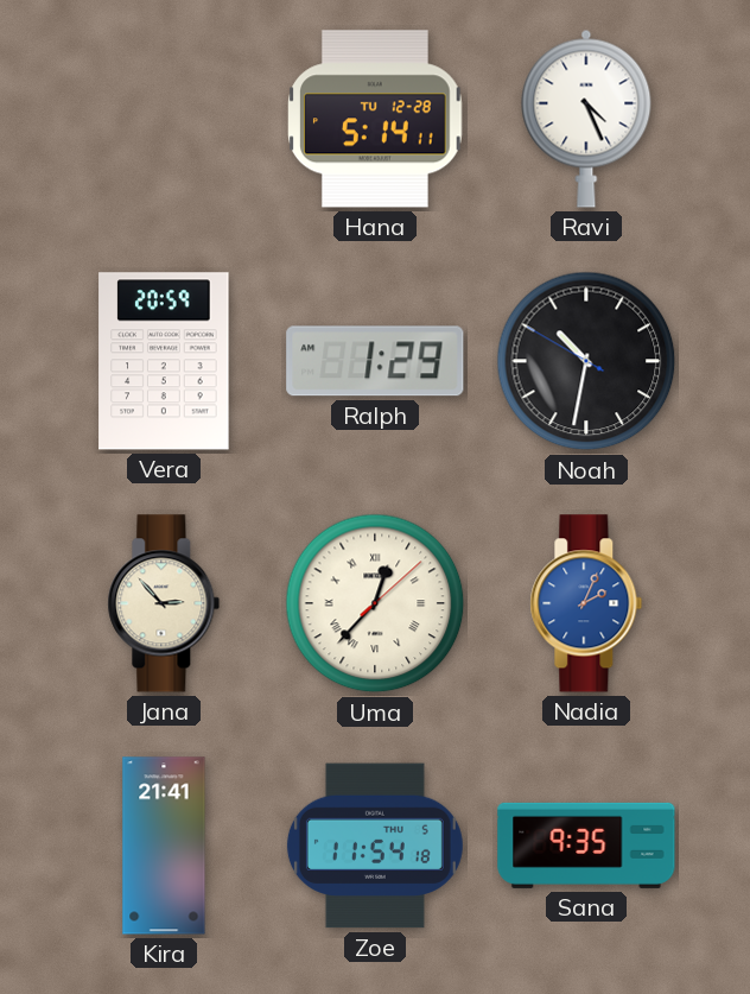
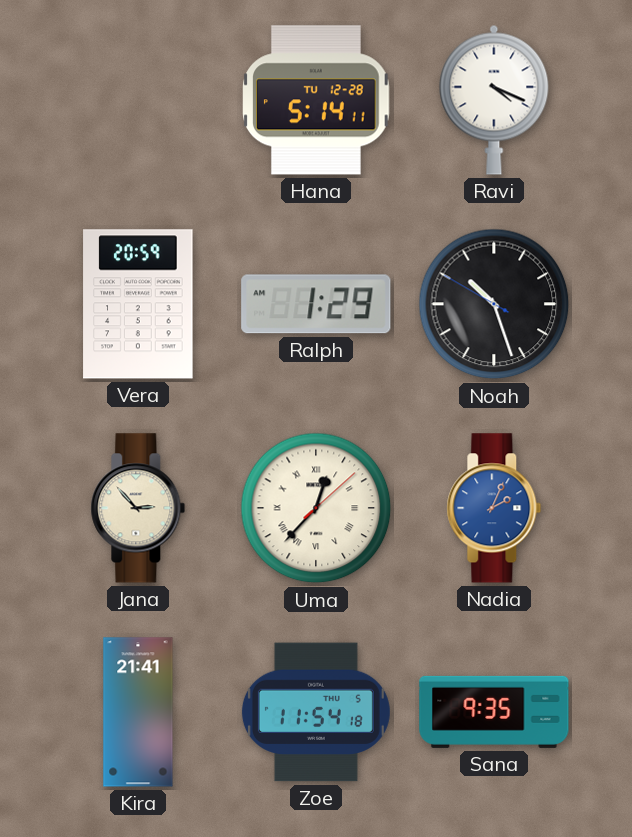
Ravi: 4:26 -> 4:19
Noah: 10:31 -> 10:26
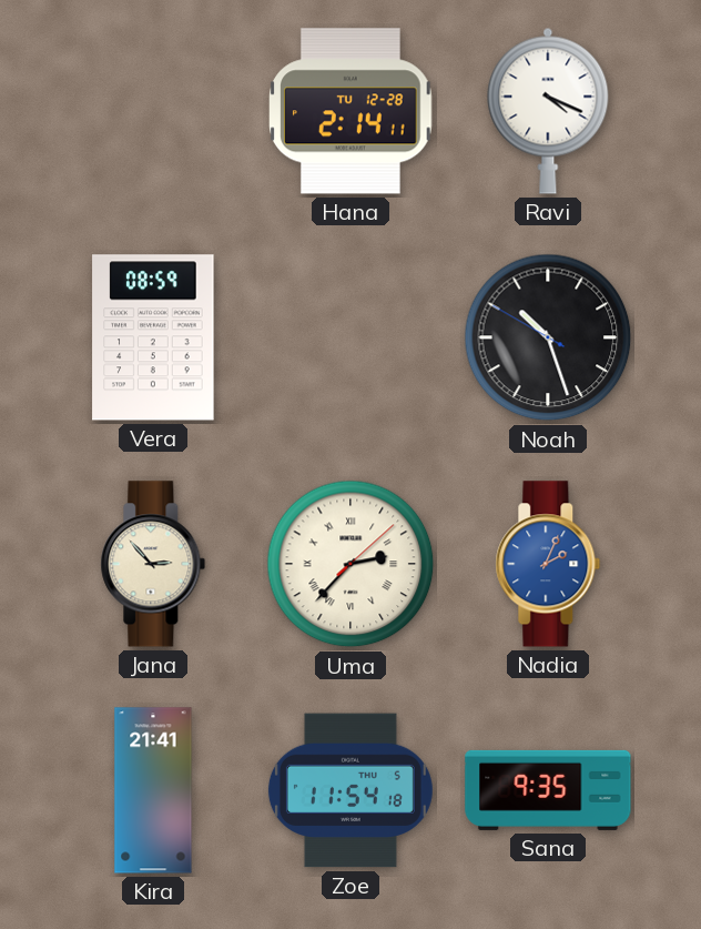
Hana: 5:14 -> 2:14
Vera: 20:59 -> 08:59
Ralph: 1:29 -> none
Uma: 12:37 -> 2:37
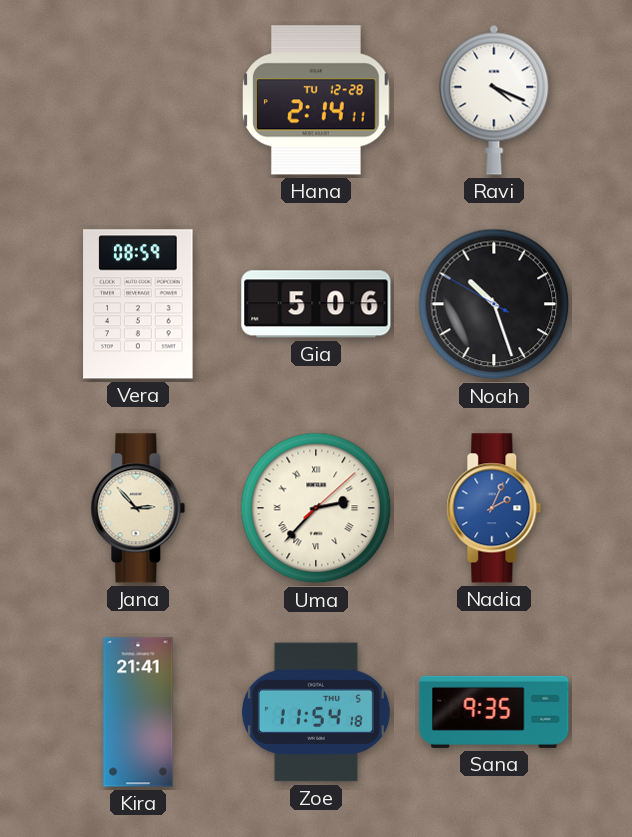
Gia: none -> 5:06
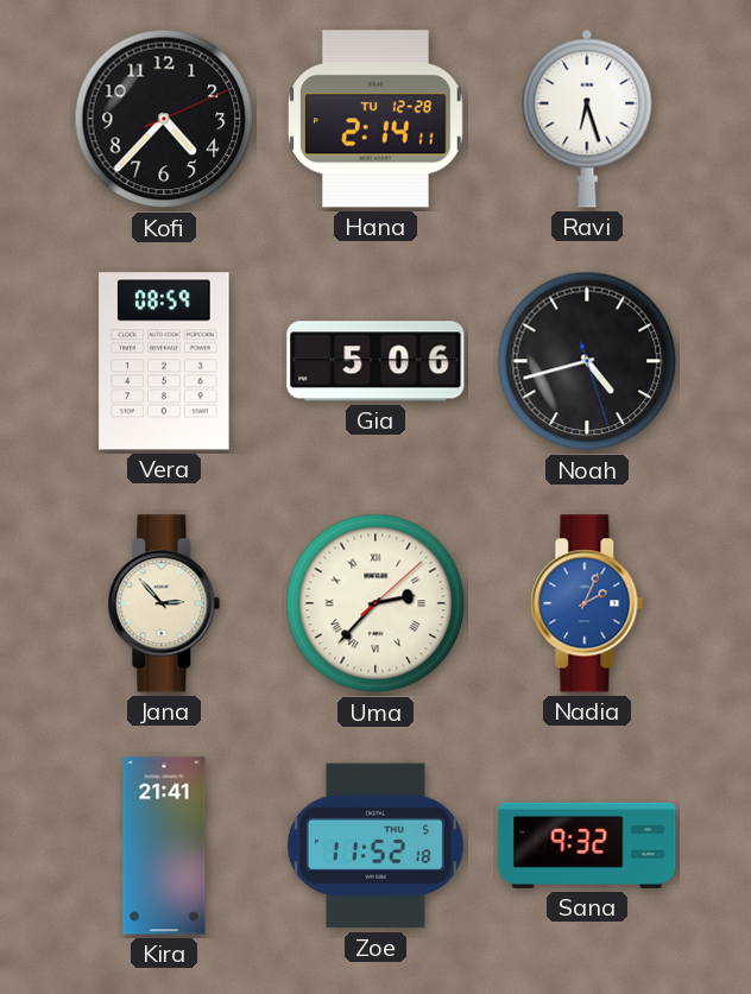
Kofi: none -> 4:37
Ravi: 4:19 -> 6:27
Noah: 10:26 -> 4:42
Zoe: 11:54 -> 11:52
Sana: 9:35 -> 9:32
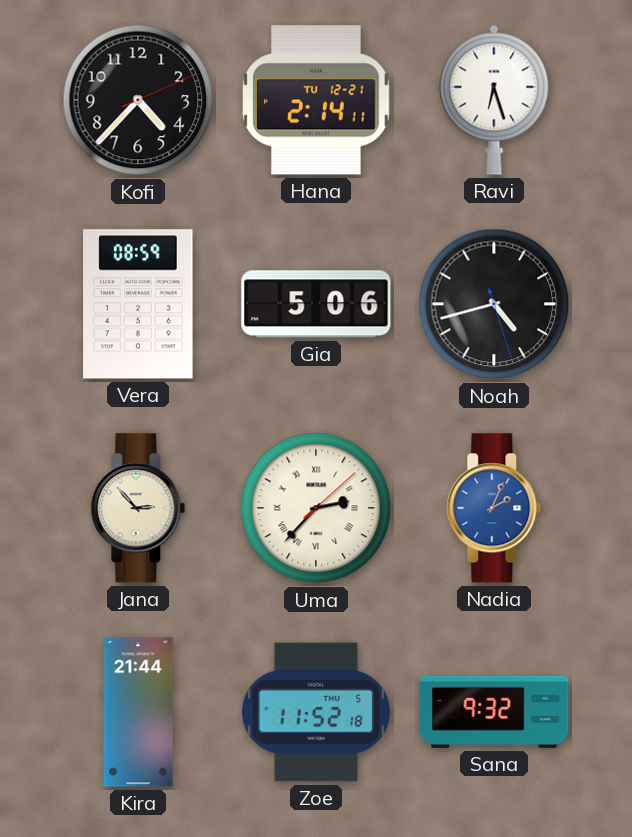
Hana date: TU 12-28 -> TU 12-21
Kira: 21:41 -> 21:44
